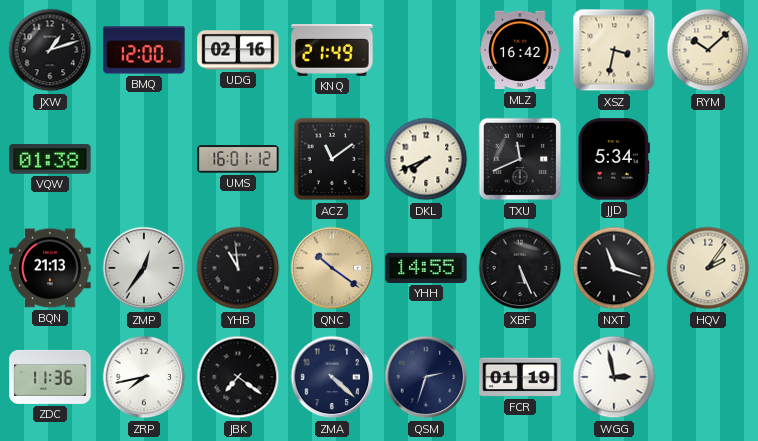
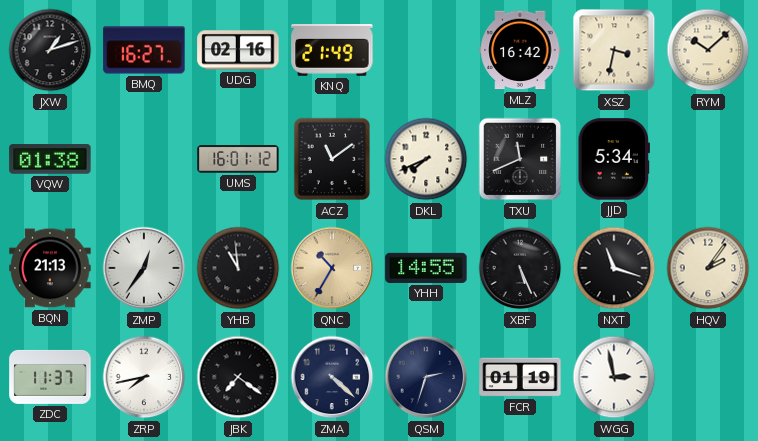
BMQ: 12:00 -> 16:27
QNC: 10:21 -> 10:35
ZDC: 11:36 -> 11:37
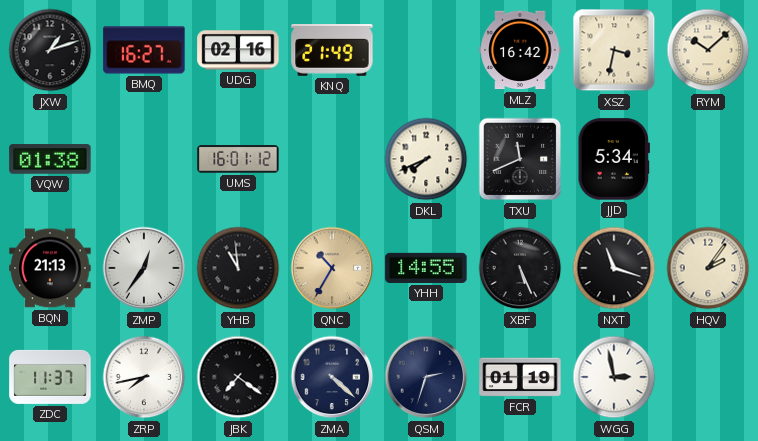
ACZ: 11:09 -> none
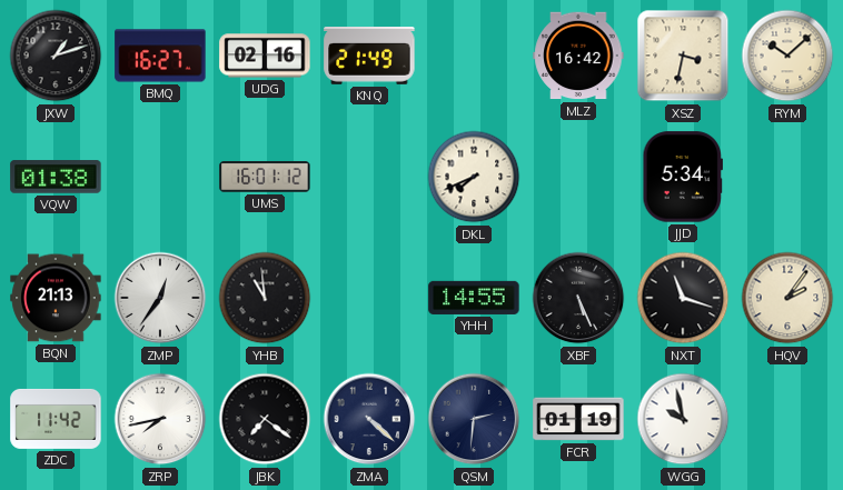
TXU: 11:41 -> none
QNC: 10:35 -> none
ZDC: 11:37 -> 11:42
QSM: 2:33 -> 2:31
WGG: 2:58 -> 9:58
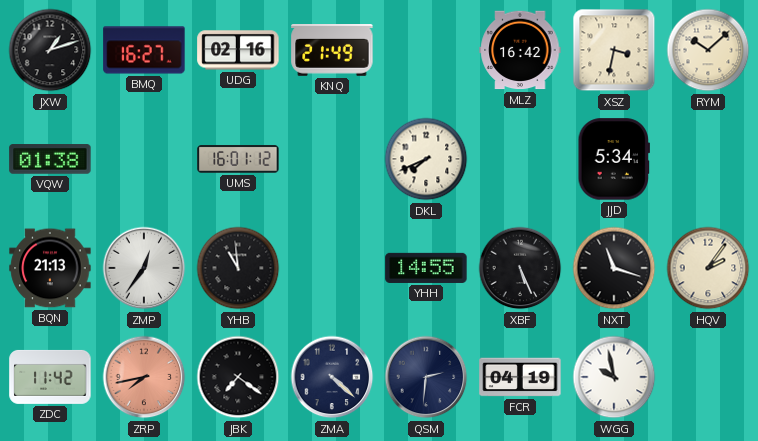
ZRP dial: white -> salmon
FCR: 01:19 -> 04:19
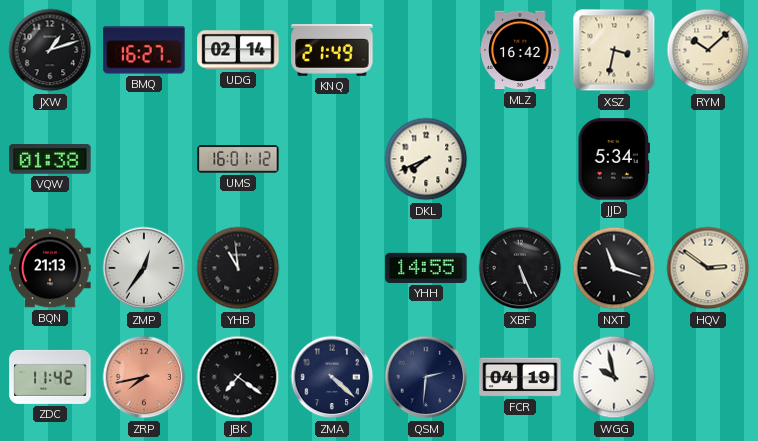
UDG: 02:16 -> 02:14
HQV: 2:06 -> 2:51
